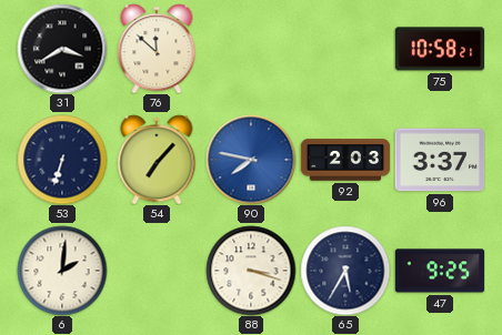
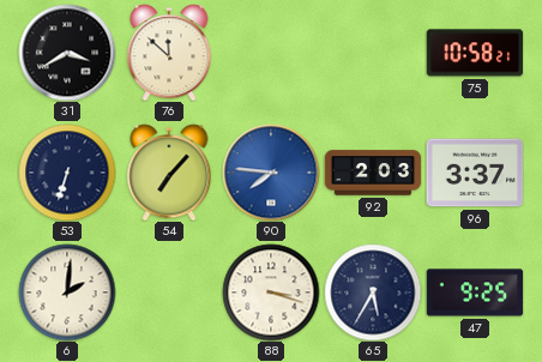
90: 7:47 -> 7:46
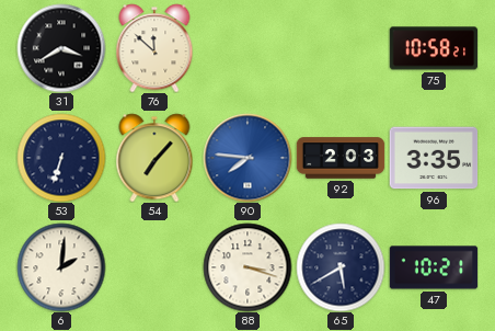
96: 3:37 -> 3:35
65: 5:35 -> 5:40
47: 9:25 -> 10:21
